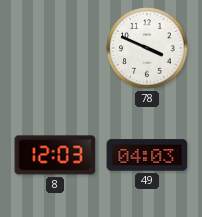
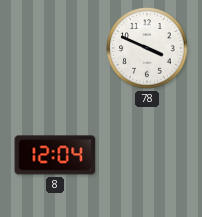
8: 12:03 -> 12:04
49: 04:03 -> none
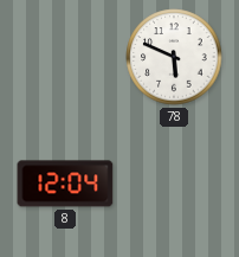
78: 3:49 -> 5:49
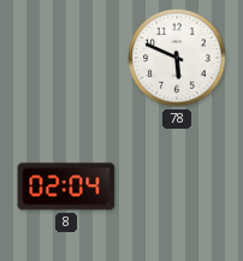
8: 12:04 -> 02:04
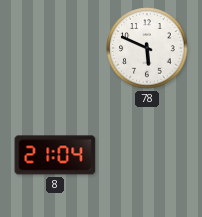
8: 02:04 -> 21:04
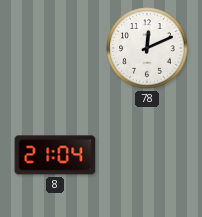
78: 5:49 -> 12:11
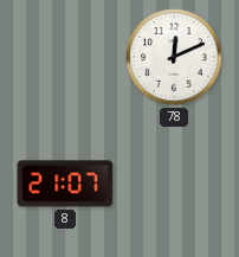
8: 21:04 -> 21:07
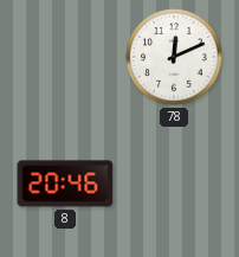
8: 21:07 -> 20:46
